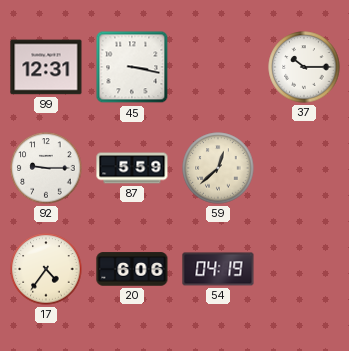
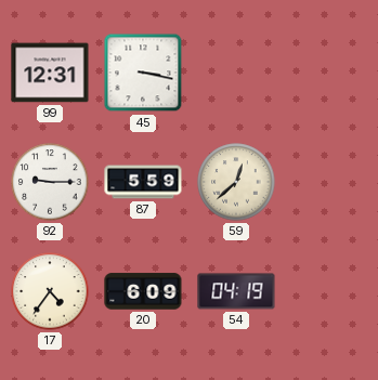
37: 10:15 -> none
20: 6:06 -> 6:09
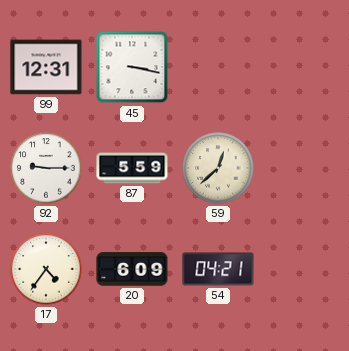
54: 04:19 -> 04:21
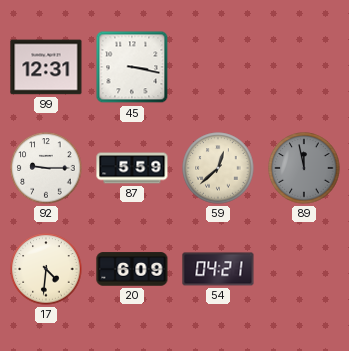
89: none -> 11:58
17: 4:36 -> 4:31
